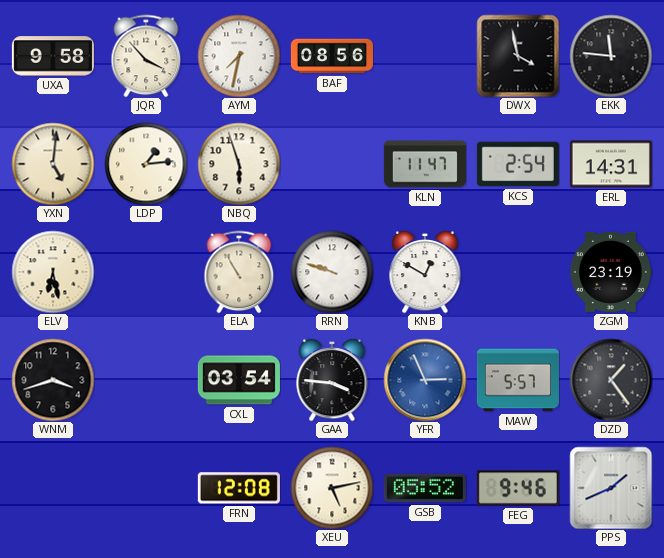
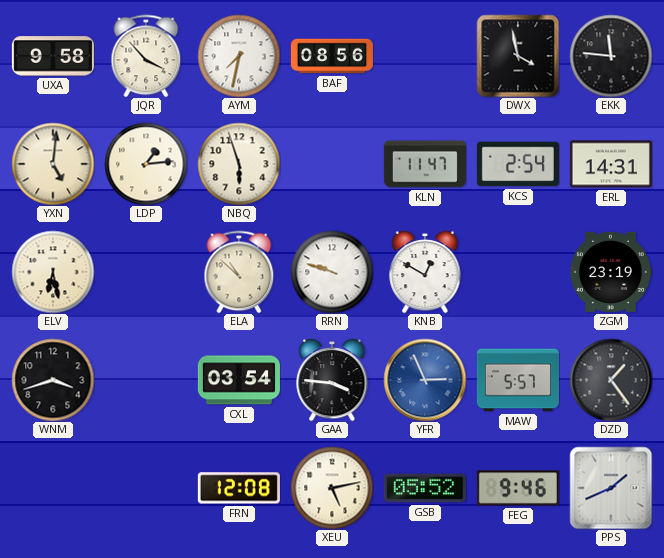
ELA: 10:55 -> 10:52
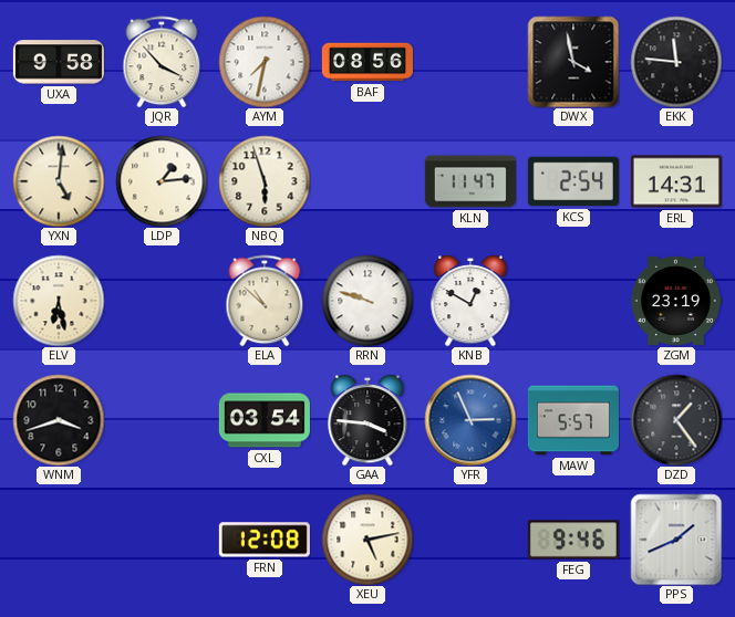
GSB: 05:52 -> none
